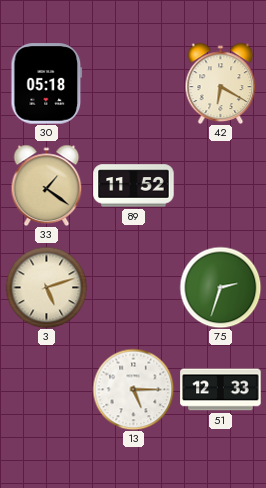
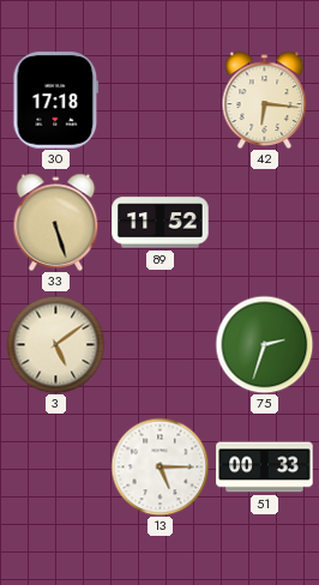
30: 05:18 -> 17:18
42: 6:20 -> 6:16
33: 1:21 -> 5:27
3: 5:12 -> 5:09
51: 12:33 -> 00:33
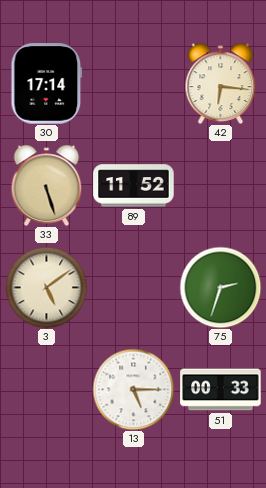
30: 17:18 -> 17:14
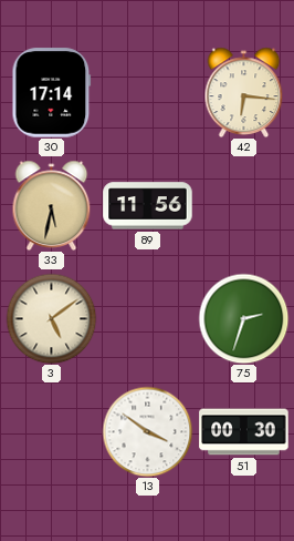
33: 5:27 -> 5:32
89: 11:52 -> 11:56
13: 5:15 -> 3:51
51: 00:33 -> 00:30
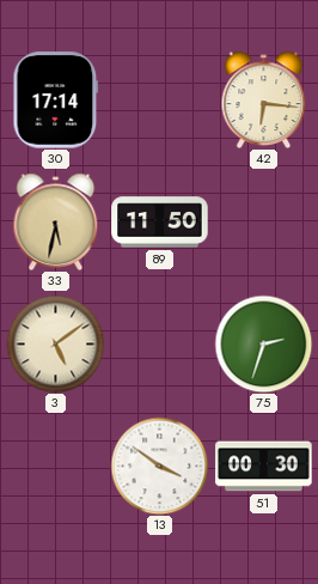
89: 11:56 -> 11:50
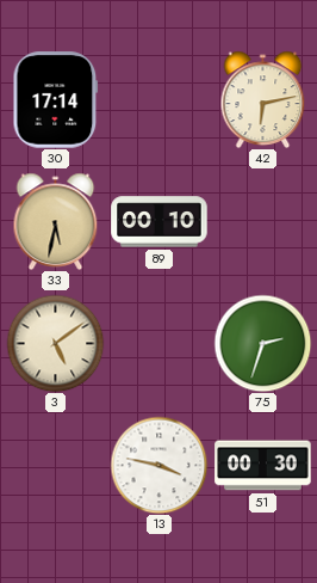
42: 6:16 -> 6:13
89: 11:50 -> 00:10
13: 3:51 -> 3:47
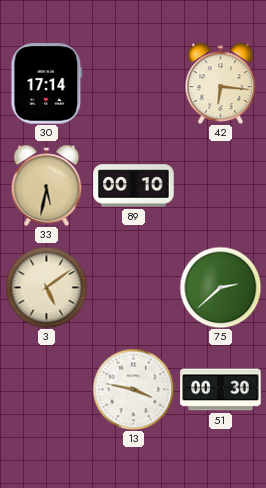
42: 6:13 -> 6:16
75: 2:33 -> 2:38
